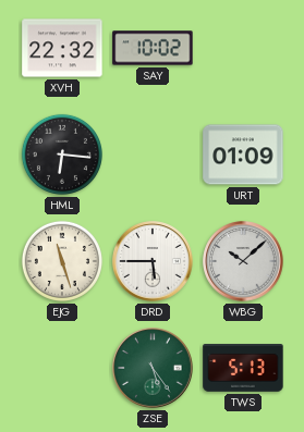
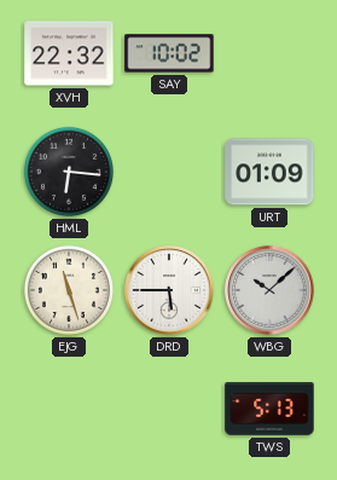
ZSE: 5:24 -> none
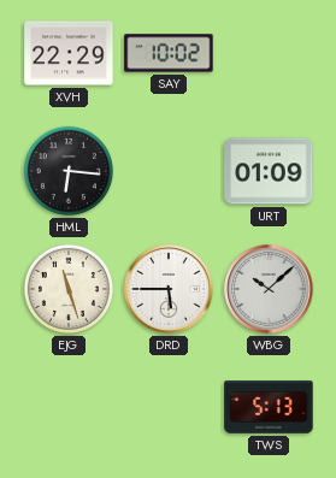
XVH: 22:32 -> 22:29
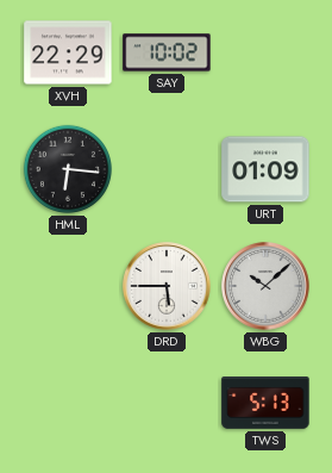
EJG: 11:27 -> none
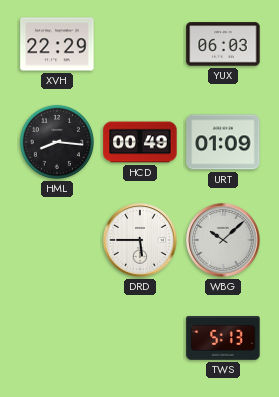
SAY: 10:02 -> none
YUX: none -> 06:03
HML: 6:16 -> 8:16
HCD: none -> 00:49
